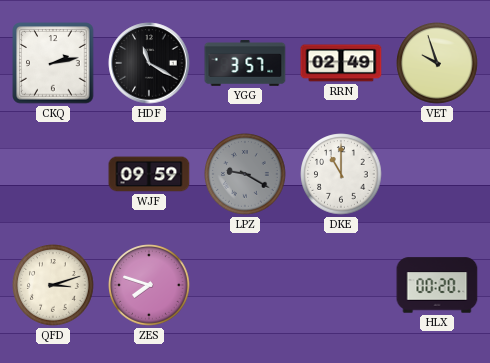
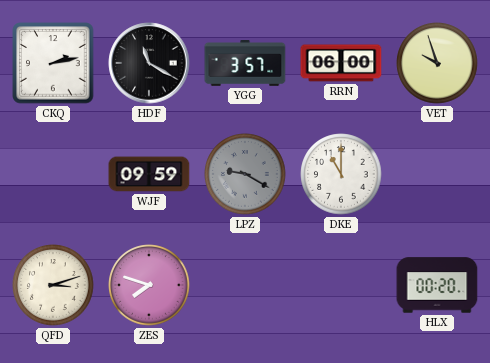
RRN: 02:49 -> 06:00
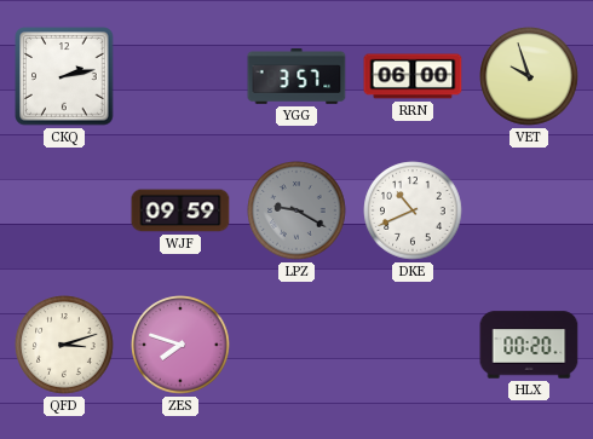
HDF: 11:20 -> none
DKE: 11:00 -> 10:41
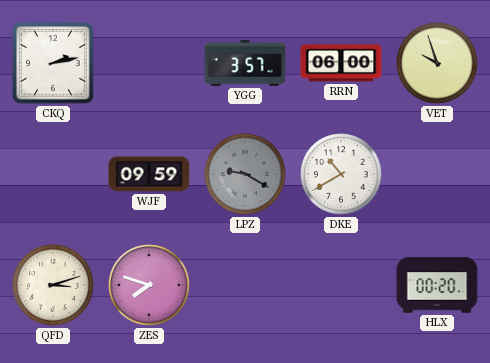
DKE: 10:41 -> 10:40
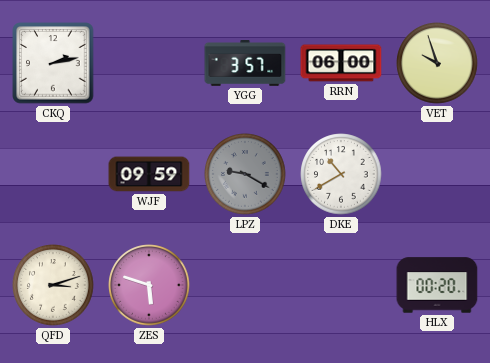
ZES: 7:48 -> 5:48
